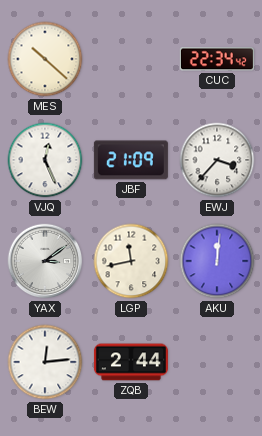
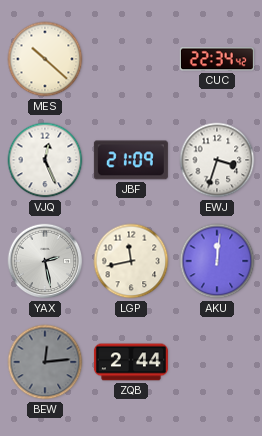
EWJ: 3:37 -> 3:33
YAX: 3:09 -> 2:28
BEW dial: white -> grey
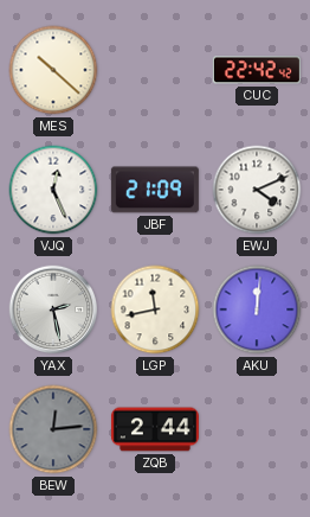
CUC: 22:34 -> 22:42
EWJ: 3:33 -> 4:11
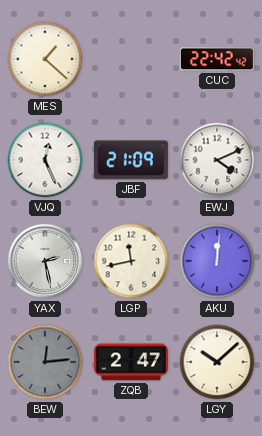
MES: 10:22 -> 1:22
ZQB: 2:44 -> 2:47
LGY: none -> 10:08
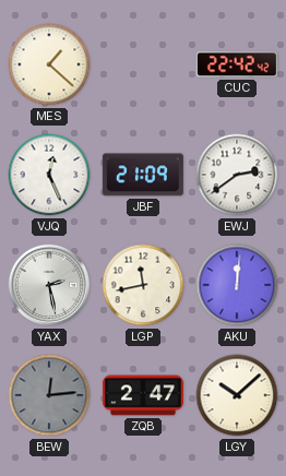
EWJ: 4:11 -> 2:39
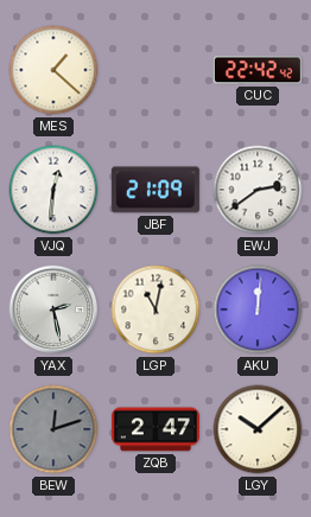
VJQ: 12:26 -> 12:31
LGP: 11:43 -> 11:02
BEW: 12:14 -> 12:12
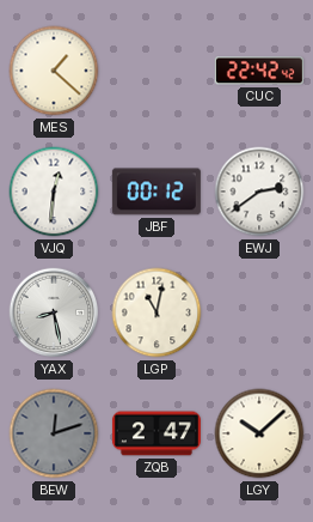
JBF: 21:09 -> 00:12
YAX: 2:28 -> 8:28
AKU: 12:01 -> none
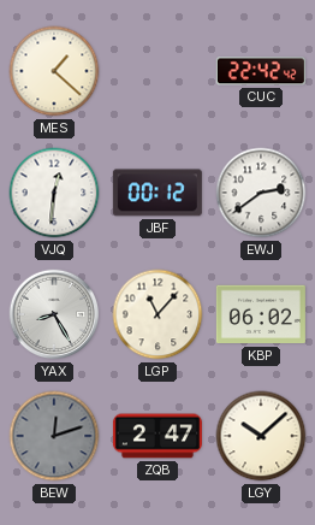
YAX: 8:28 -> 8:25
LGP: 11:02 -> 11:07
KBP: none -> 06:02
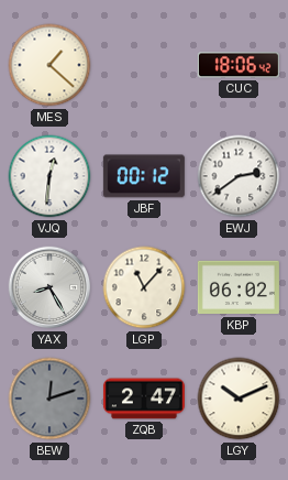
CUC: 22:42 -> 18:06
LGY: 10:08 -> 10:11
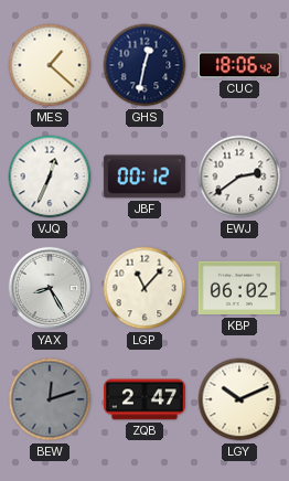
GHS: none -> 12:32
VJQ: 12:31 -> 12:34
